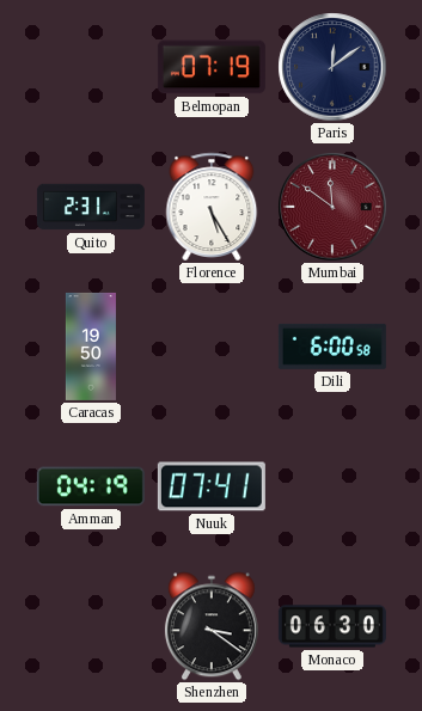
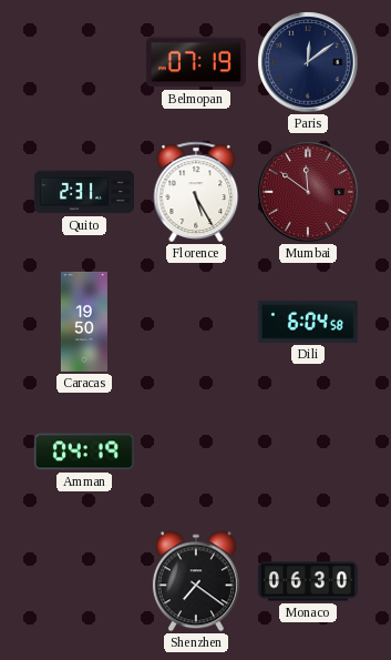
Dili: 6:00 -> 6:04
Nuuk: 07:41 -> none
Shenzhen: 3:21 -> 7:21
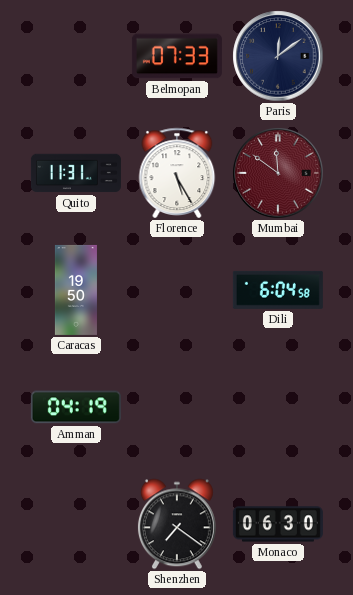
Belmopan: 07:19 -> 07:33
Quito: 2:31 -> 11:31
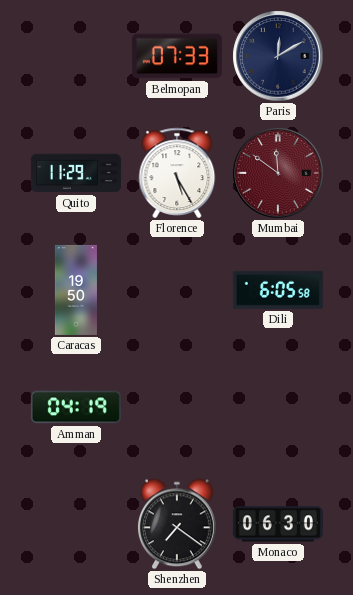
Paris: 12:09 -> 12:10
Quito: 11:31 -> 11:29
Dili: 6:04 -> 6:05
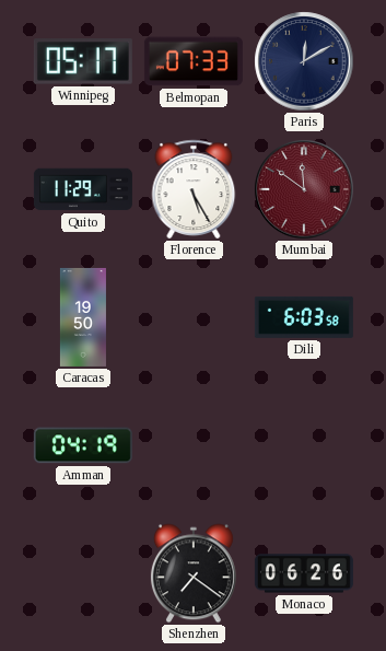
Winnipeg: none -> 05:17
Dili: 6:05 -> 6:03
Monaco: 06:30 -> 06:26
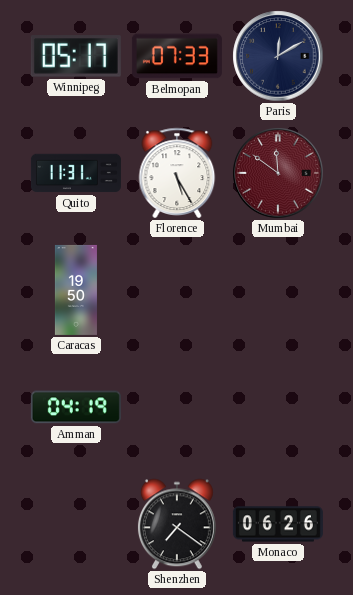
Quito: 11:29 -> 11:31
Dili: 6:03 -> none
